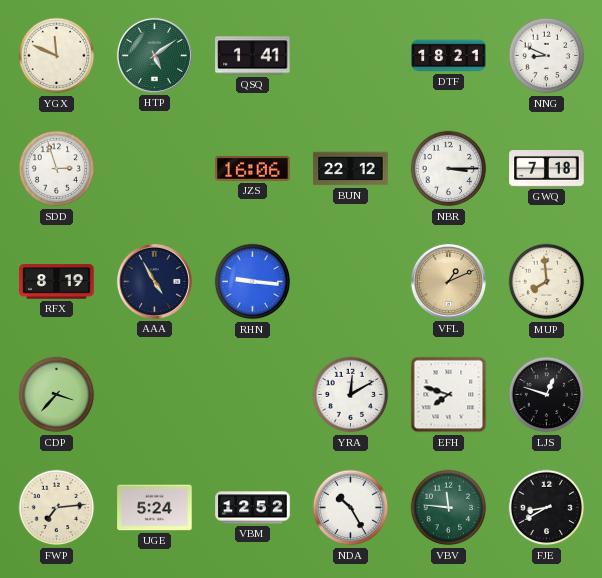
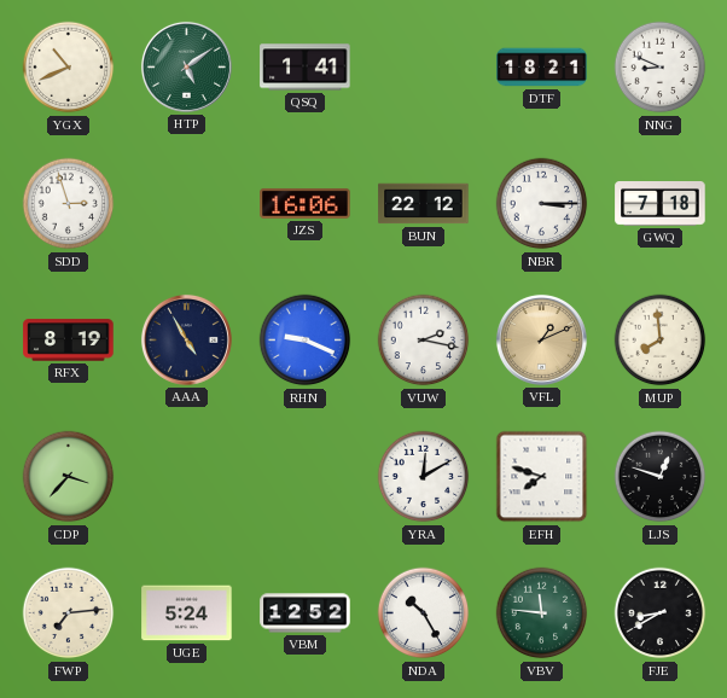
YGX: 11:49 -> 10:41
RHN: 9:16 -> 9:19
VUW: none -> 2:17
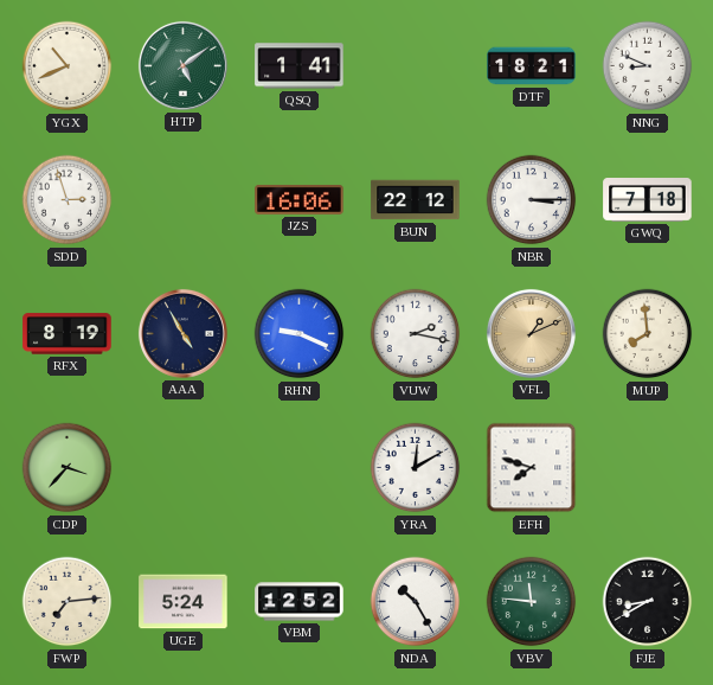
LJS: 12:48 -> none
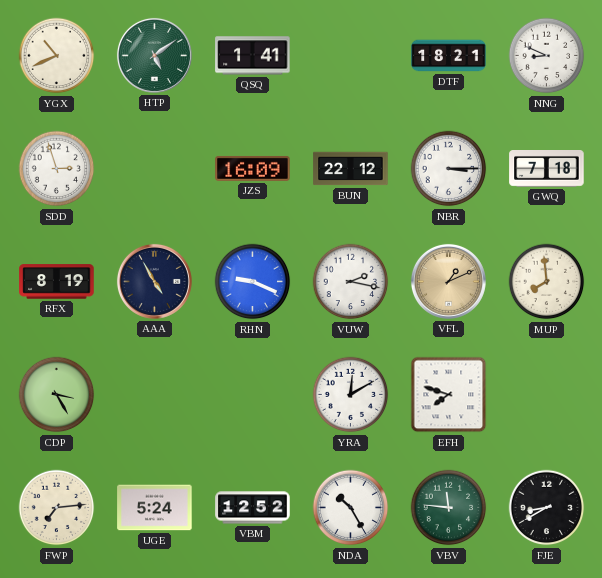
JZS: 16:06 -> 16:09
CDP: 3:37 -> 3:25
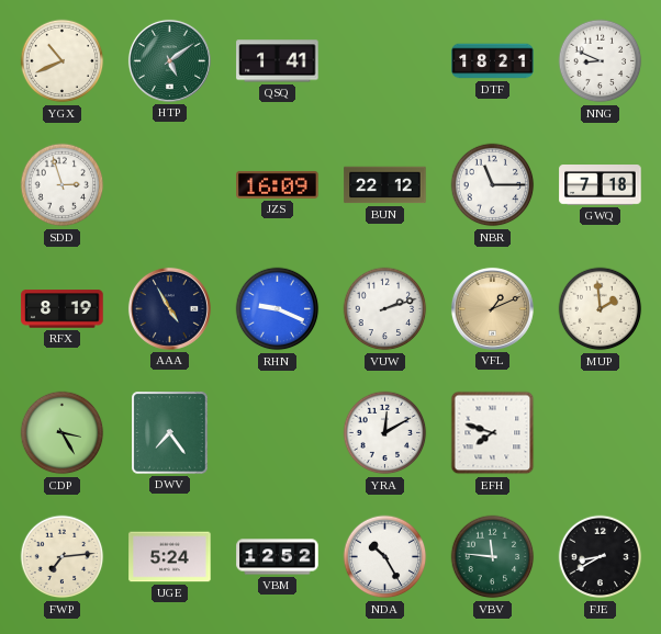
NBR: 3:15 -> 11:15
VUW: 2:17 -> 2:12
MUP: 7:59 -> 1:59
DWV: none -> 7:24
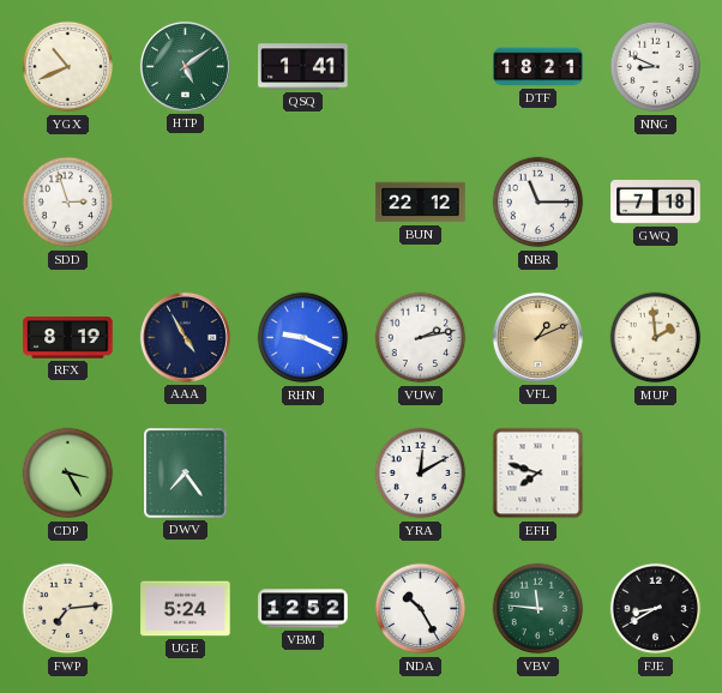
JZS: 16:09 -> none
VUW: 2:12 -> 2:13
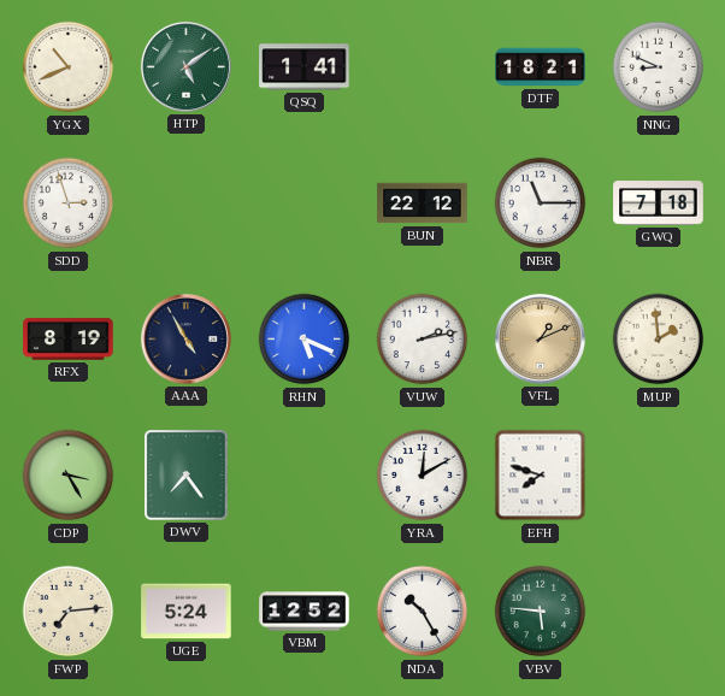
RHN: 9:19 -> 5:19
VBV: 11:46 -> 5:46
FJE: 8:40 -> none
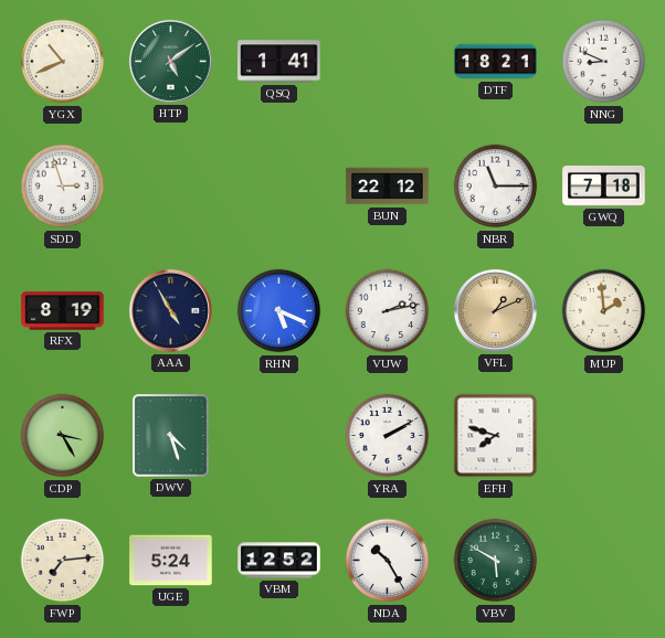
DWV: 7:24 -> 4:27
YRA: 12:10 -> 2:10
VBV: 5:46 -> 5:50
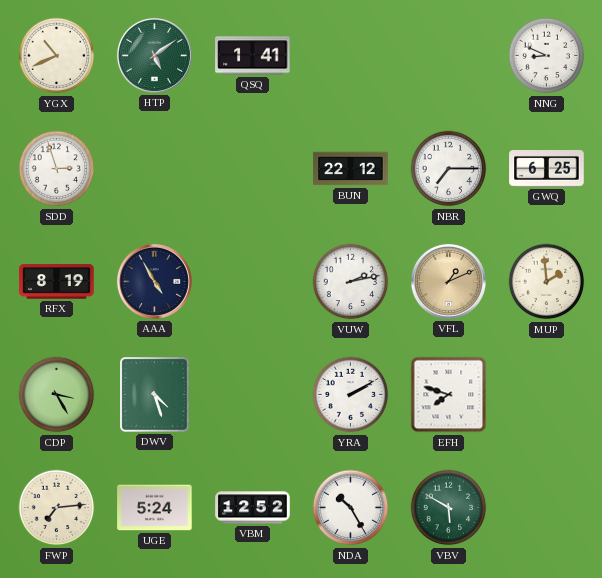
DTF: 18:21 -> none
NBR: 11:15 -> 7:15
GWQ: 7:18 -> 6:25
RHN: 5:19 -> none
